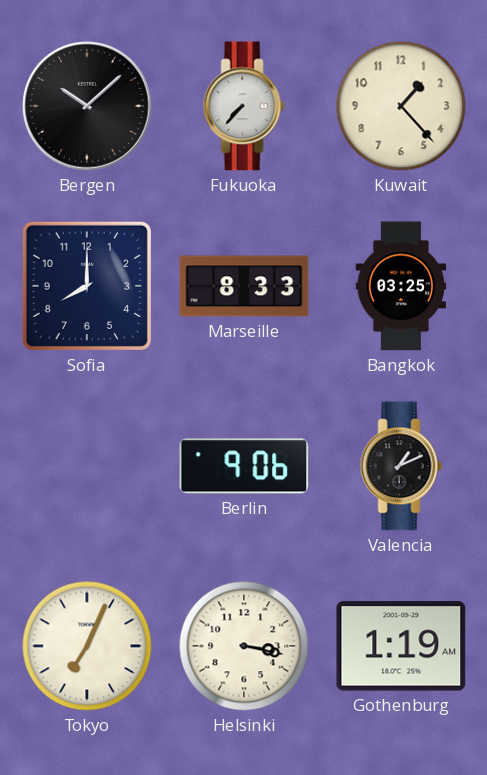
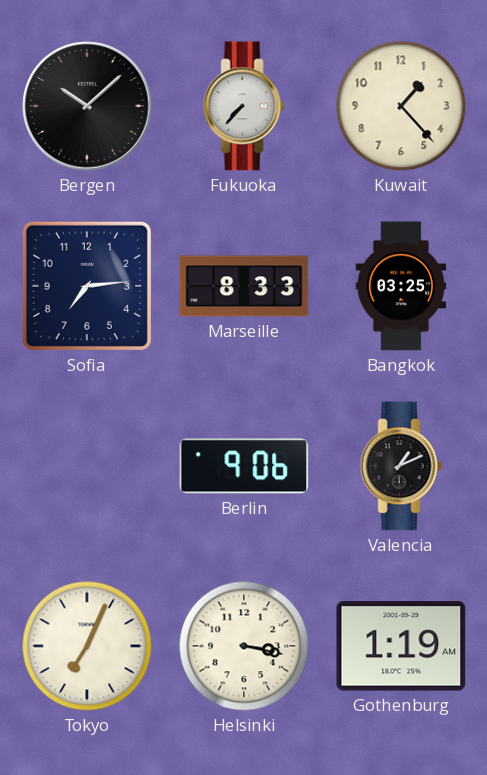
Sofia: 8:00 -> 7:14
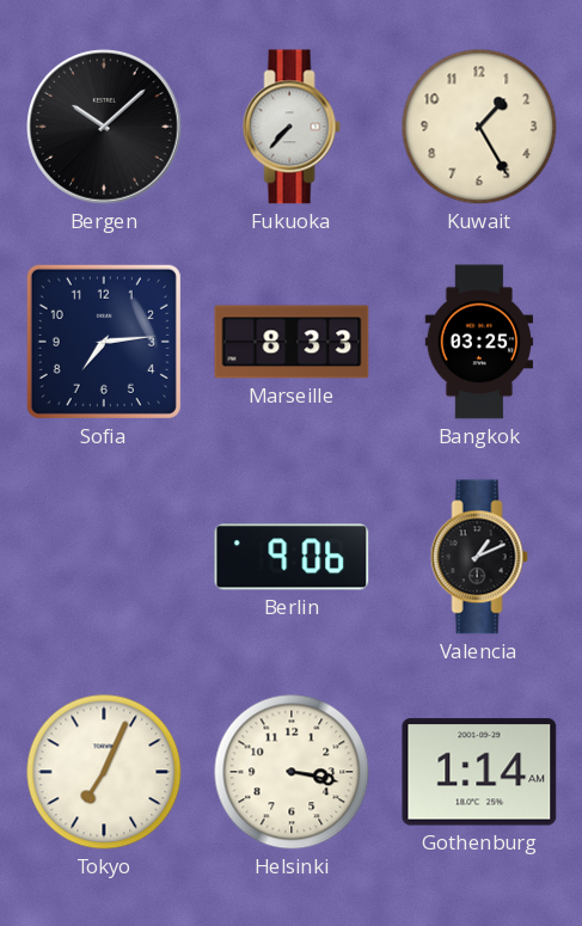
Kuwait: 1:23 -> 1:25
Gothenburg: 1:19 -> 1:14
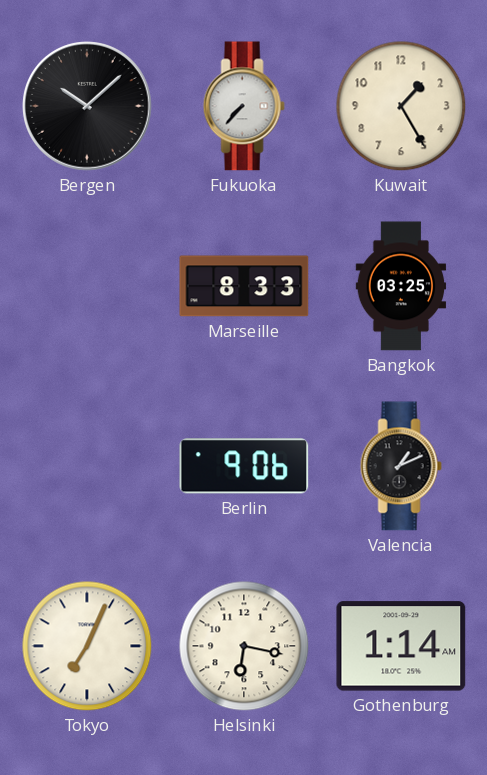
Sofia: 7:14 -> none
Helsinki: 3:17 -> 6:17
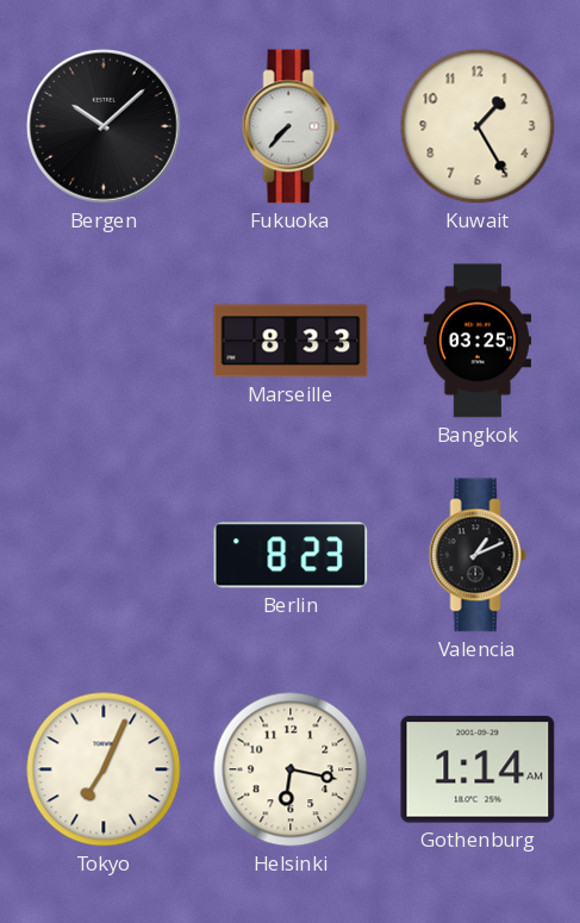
Berlin: 9:06 -> 8:23
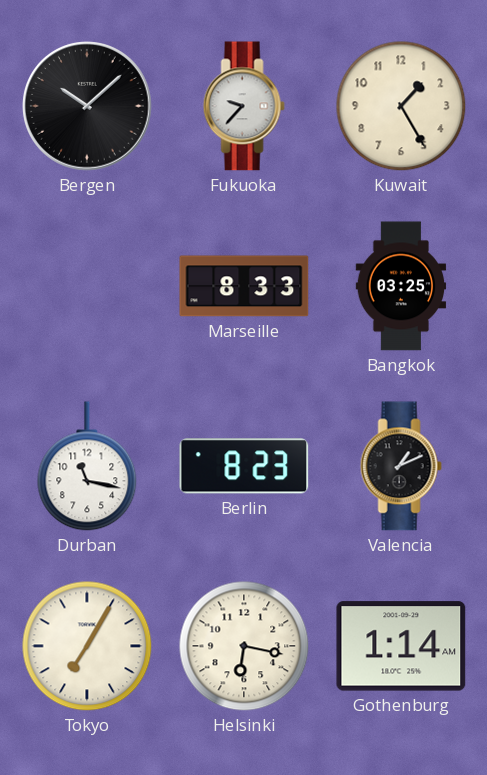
Fukuoka: 7:37 -> 9:37
Durban: none -> 11:17
Tokyo: 7:04 -> 7:05
